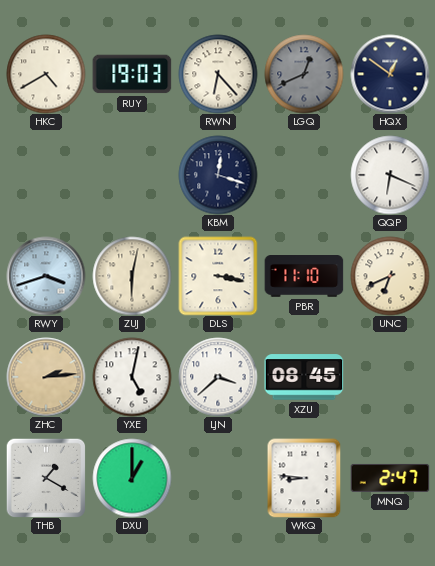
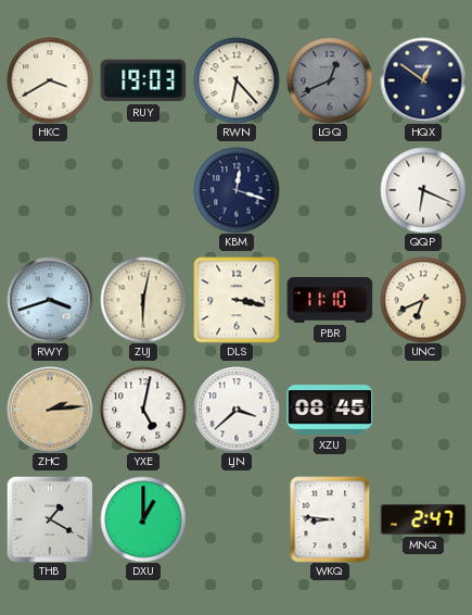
HKC: 4:40 -> 3:40
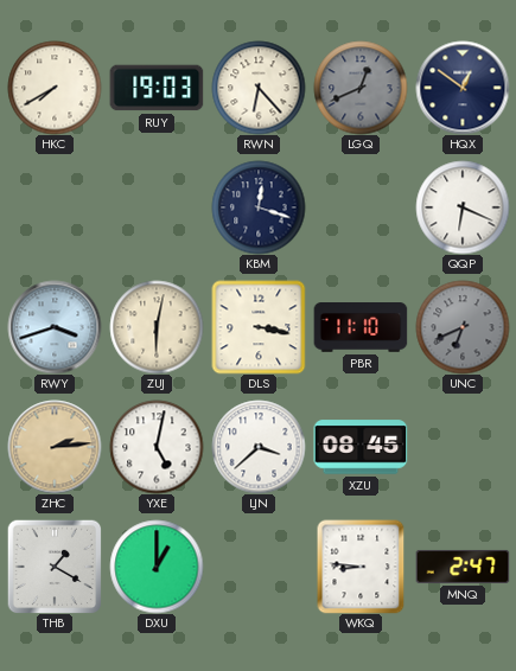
HKC: 3:40 -> 7:40
UNC dial: cream -> grey
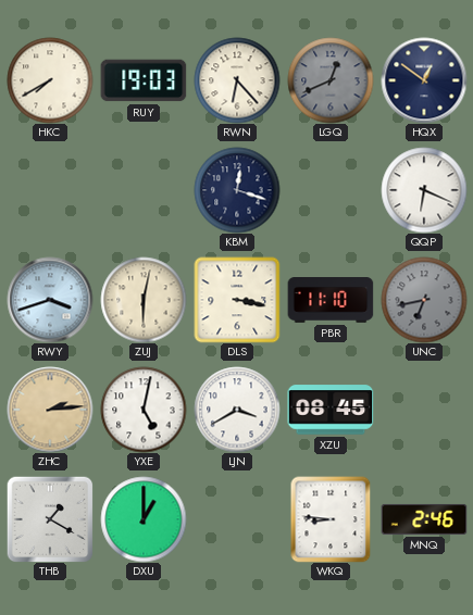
UNC: 6:41 -> 6:43
LJN: 3:38 -> 3:40
MNQ: 2:47 -> 2:46
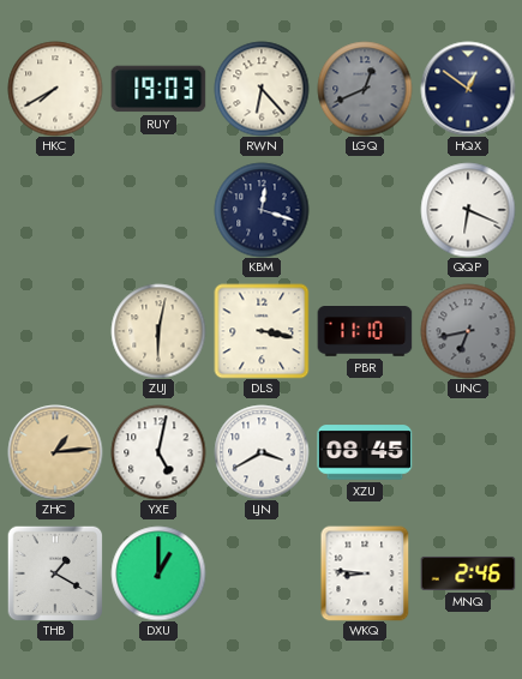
RWY: 3:42 -> none
ZHC: 2:14 -> 1:14
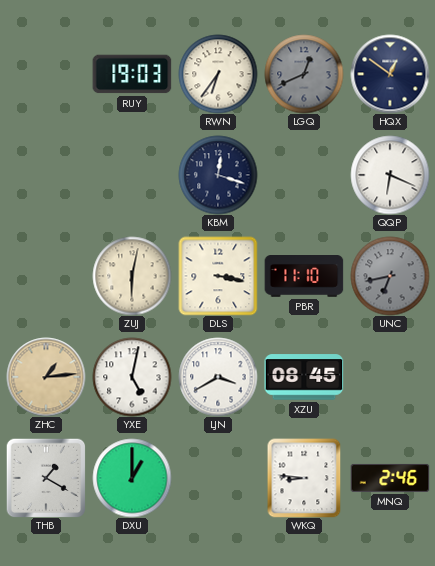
HKC: 7:40 -> none
RWN: 6:23 -> 6:36
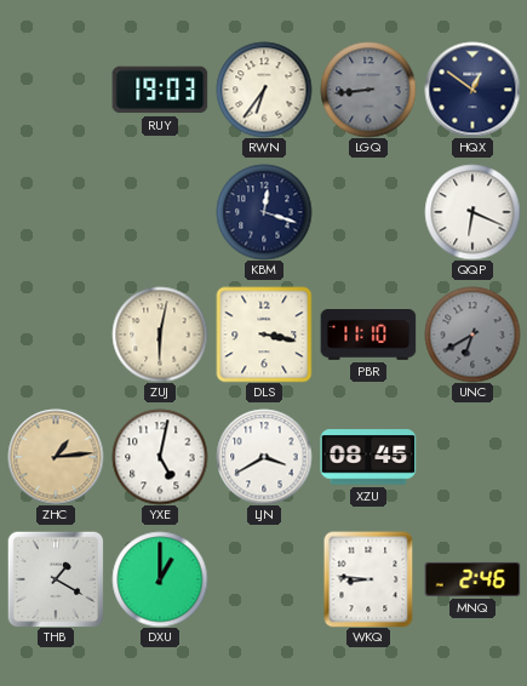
LGQ: 12:41 -> 8:44
UNC: 6:43 -> 6:40
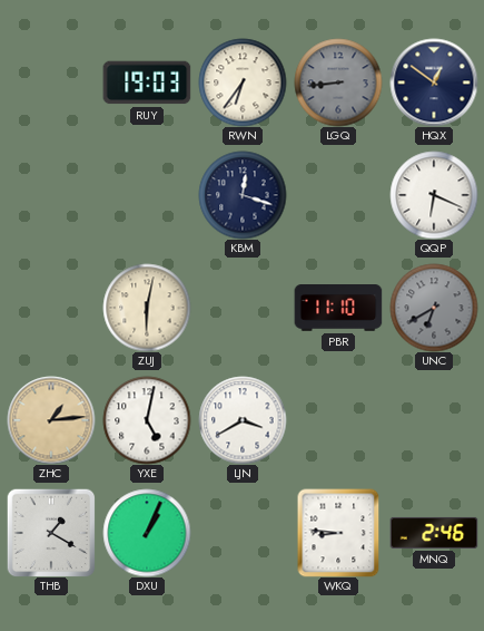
DLS: 3:17 -> none
XZU: 08:45 -> none
DXU: 1:00 -> 1:04
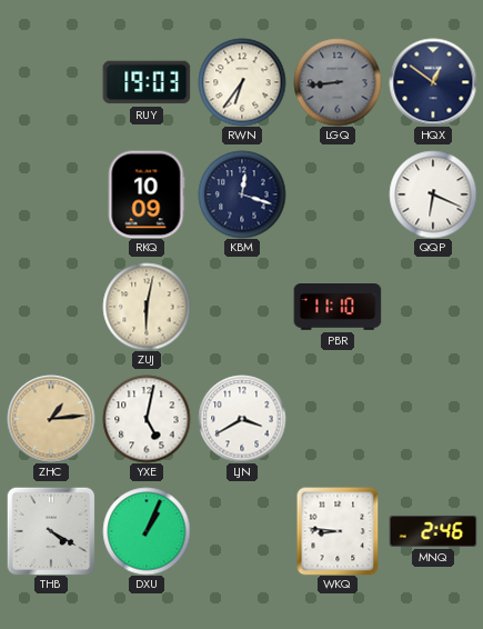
RKQ: none -> 10:09
UNC: 6:40 -> none
THB: 1:20 -> 4:20
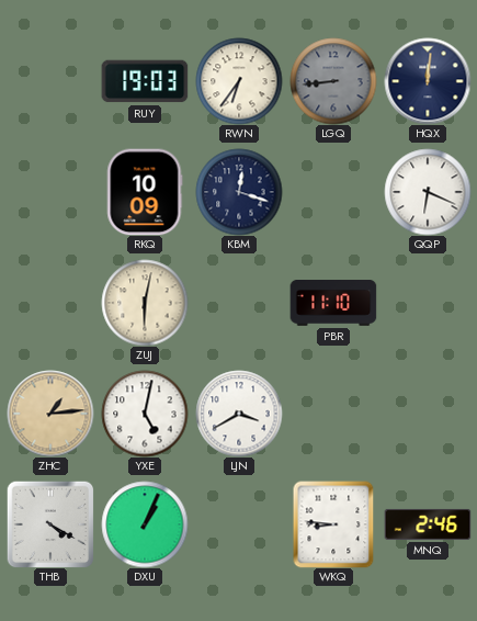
HQX: 12:51 -> 12:01
